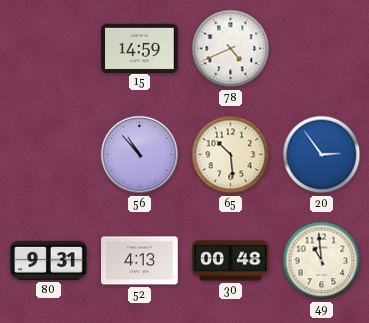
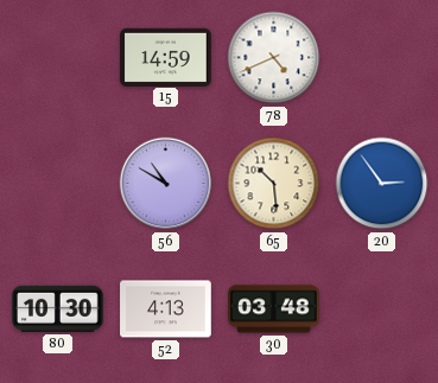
56: 10:53 -> 10:50
80: 9:31 -> 10:30
30: 00:48 -> 03:48
49: 10:59 -> none
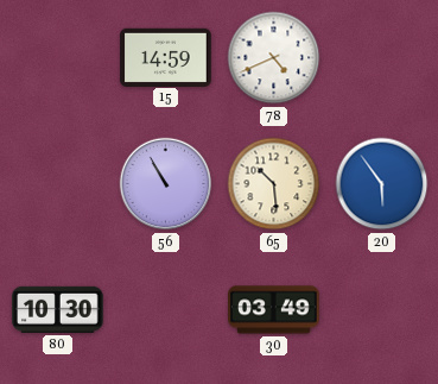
56: 10:50 -> 10:55
20: 2:54 -> 5:54
52: 4:13 -> none
30: 03:48 -> 03:49
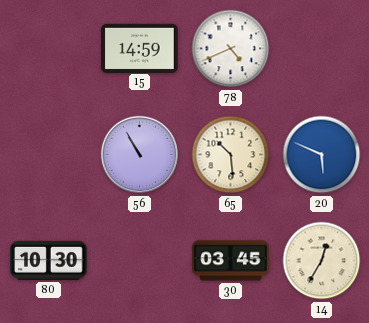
20: 5:54 -> 5:49
30: 03:49 -> 03:45
14: none -> 12:35
